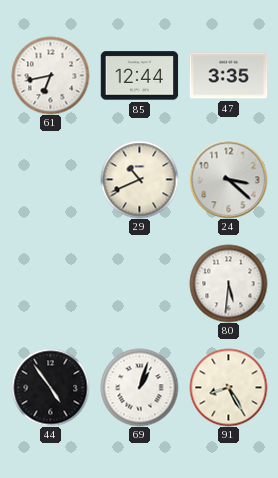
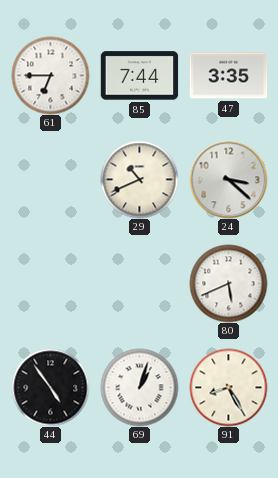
61: 6:43 -> 6:45
85: 12:44 -> 7:44
80: 5:31 -> 5:41
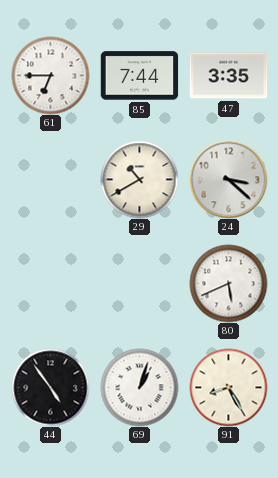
29: 10:41 -> 10:40
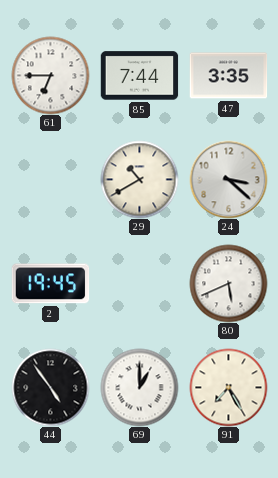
2: none -> 19:45
69: 1:03 -> 1:00
91: 8:25 -> 7:25
